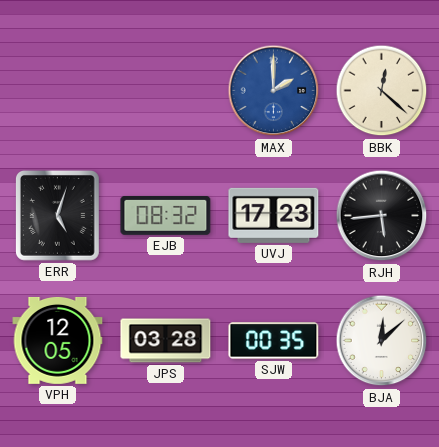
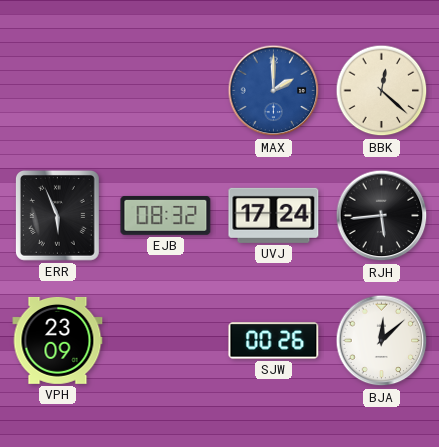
ERR: 5:03 -> 5:56
UVJ: 17:23 -> 17:24
VPH: 12:05 -> 23:09
JPS: 03:28 -> none
SJW: 00:35 -> 00:26
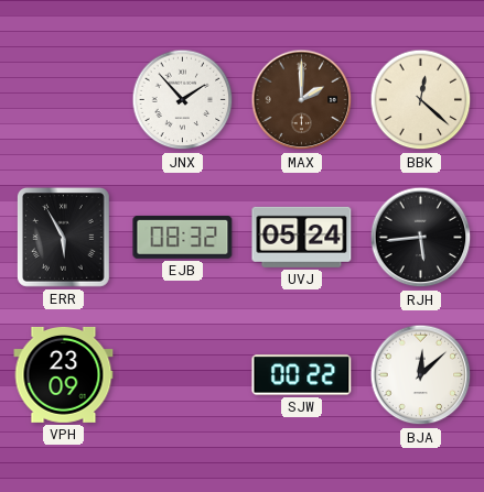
JNX: none -> 1:53
MAX dial: blue -> brown
ERR: 5:56 -> 5:55
UVJ: 17:24 -> 05:24
SJW: 00:26 -> 00:22
